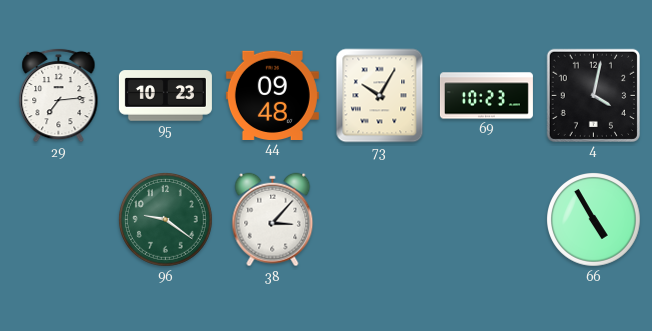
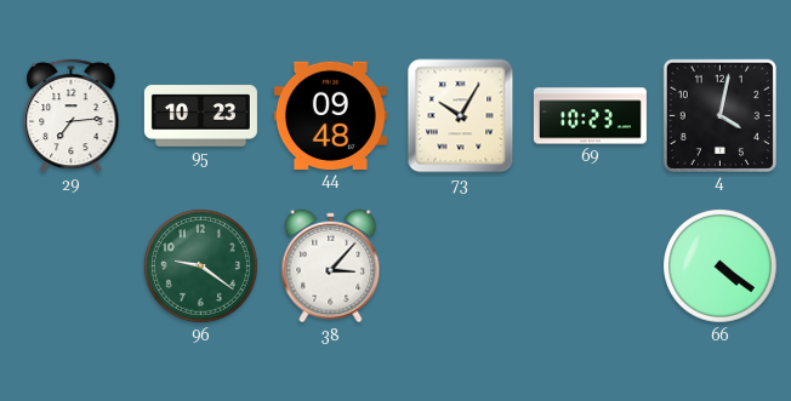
66: 4:55 -> 4:21
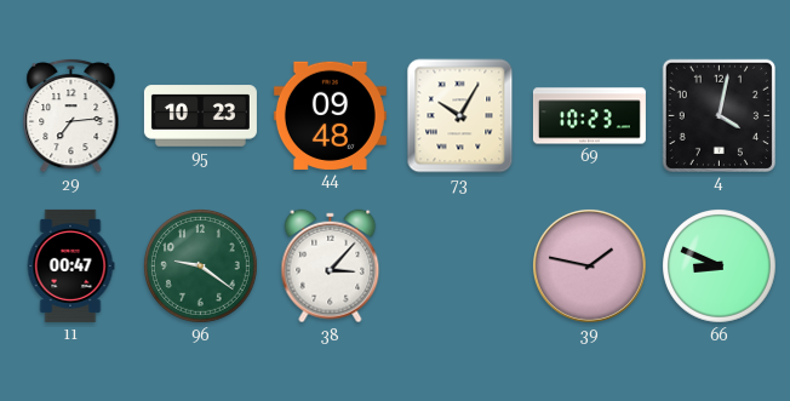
11: none -> 00:47
39: none -> 1:47
66: 4:21 -> 8:49
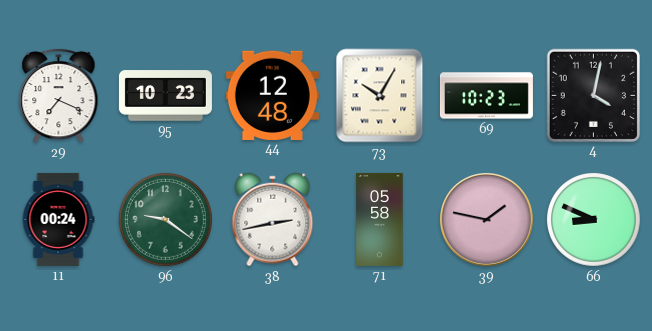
29: 7:14 -> 7:19
44: 09:48 -> 12:48
11: 00:47 -> 00:24
38: 3:07 -> 2:43
71: none -> 05:58
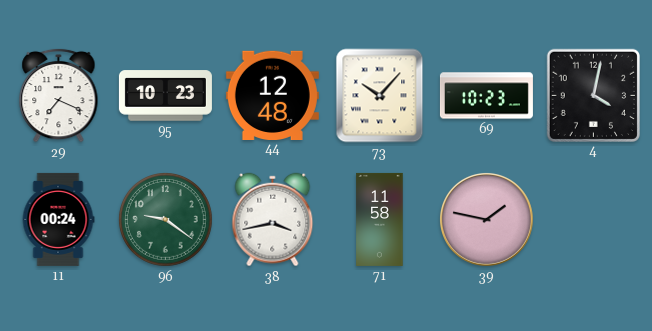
73: 10:05 -> 10:07
38: 2:43 -> 3:43
71: 05:58 -> 11:58
66: 8:49 -> none
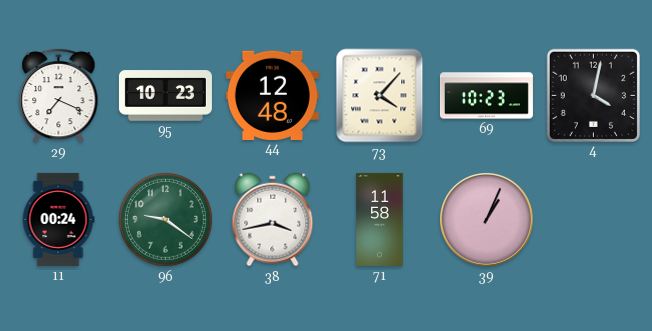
73: 10:07 -> 4:07
39: 1:47 -> 1:04
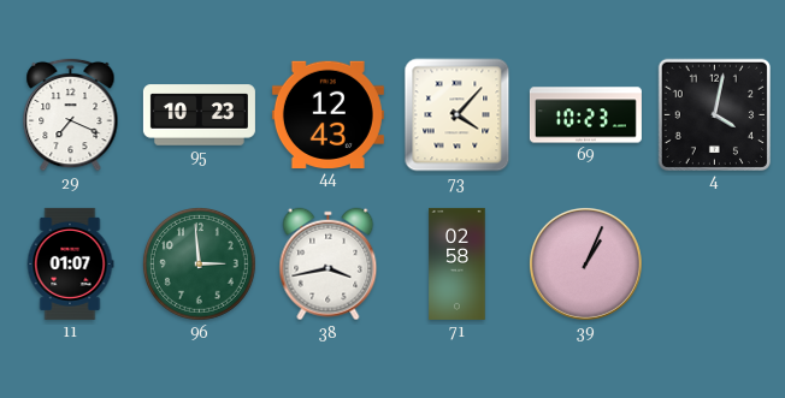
44: 12:48 -> 12:43
11: 00:24 -> 01:07
96: 9:21 -> 2:59
71: 11:58 -> 02:58
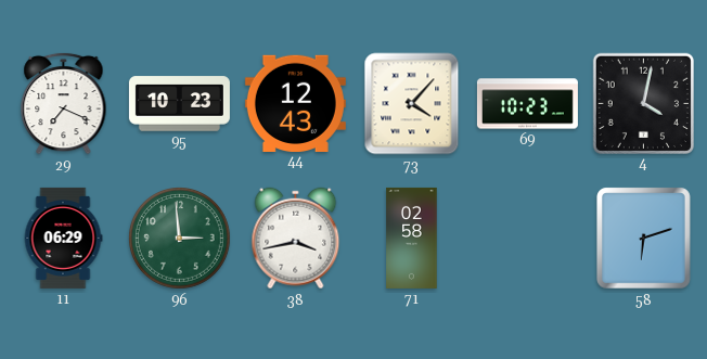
11: 01:07 -> 06:29
39: 1:04 -> none
58: none -> 6:12
